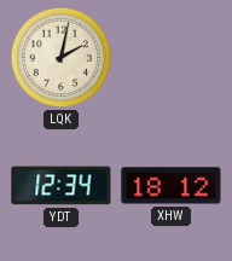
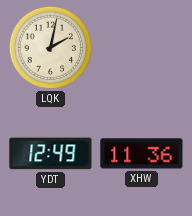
YDT: 12:34 -> 12:49
XHW: 18:12 -> 11:36
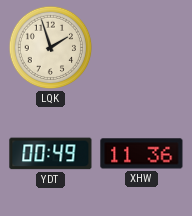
LQK: 2:02 -> 1:57
YDT: 12:49 -> 00:49
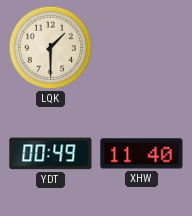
LQK: 1:57 -> 1:30
XHW: 11:36 -> 11:40
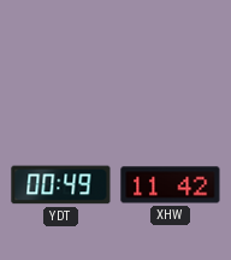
LQK: 1:30 -> none
XHW: 11:40 -> 11:42
